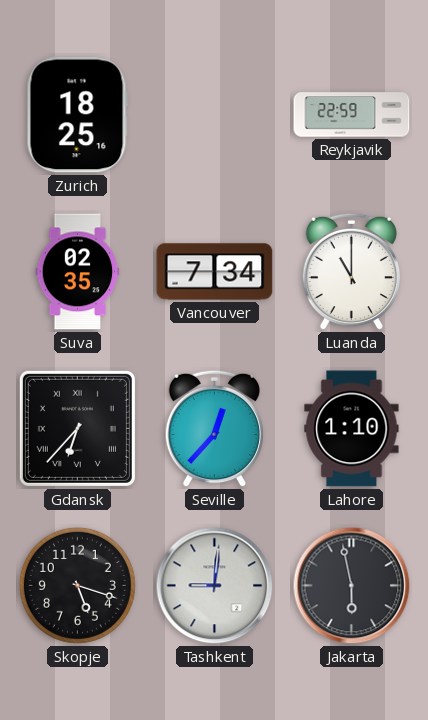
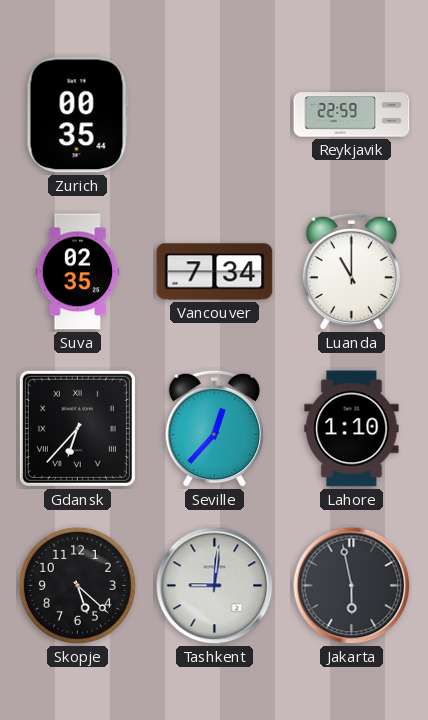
Zurich: 18:25 -> 00:35
Skopje: 5:18 -> 5:22
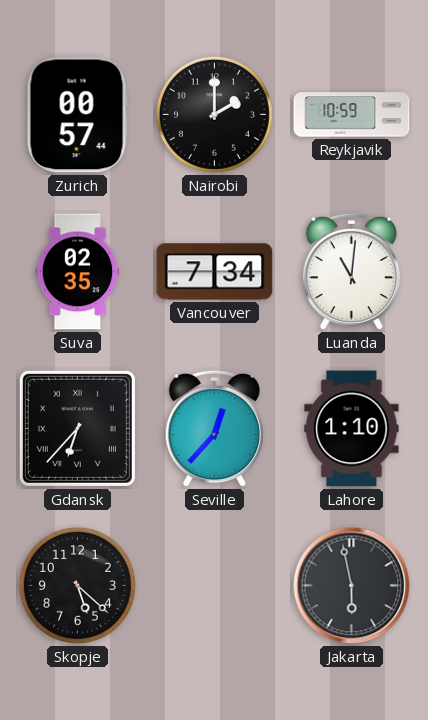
Zurich: 00:35 -> 00:57
Nairobi: none -> 2:00
Reykjavik: 22:59 -> 10:59
Luanda: 11:00 -> 11:01
Tashkent: 9:01 -> none
